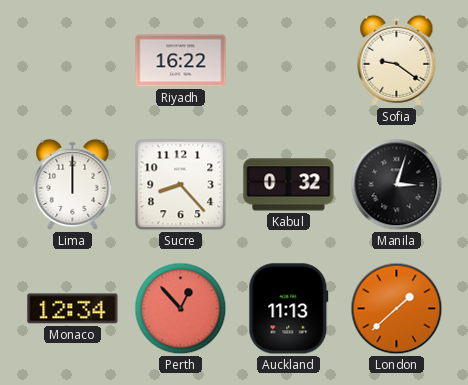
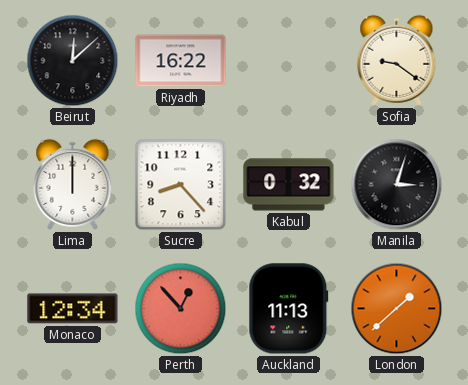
Beirut: none -> 12:08
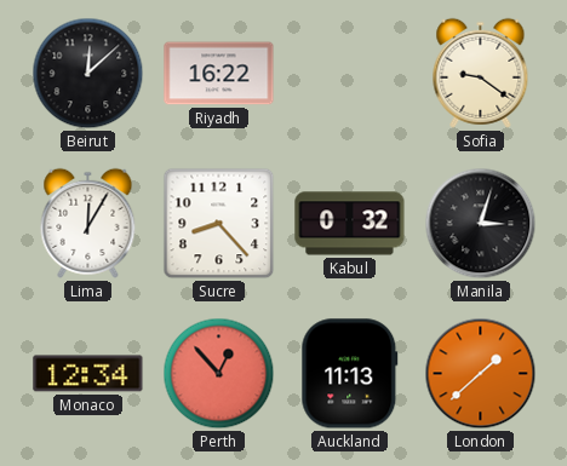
Lima: 12:00 -> 12:05
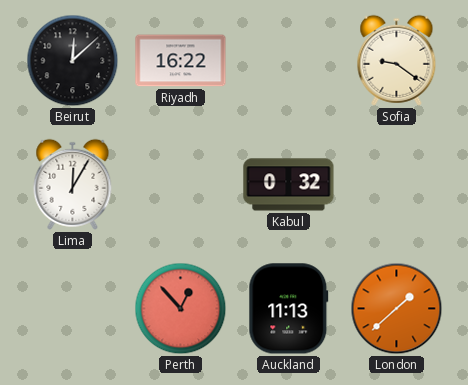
Sucre: 8:23 -> none
Manila: 3:03 -> none
Monaco: 12:34 -> none
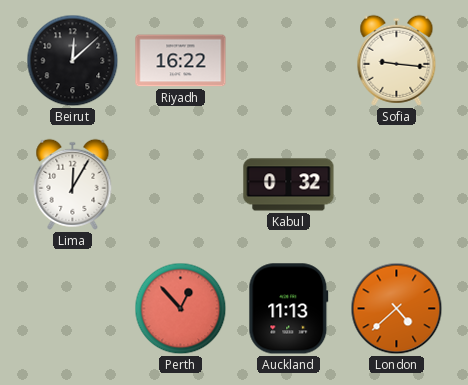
Sofia: 9:21 -> 9:16
London: 1:38 -> 4:38
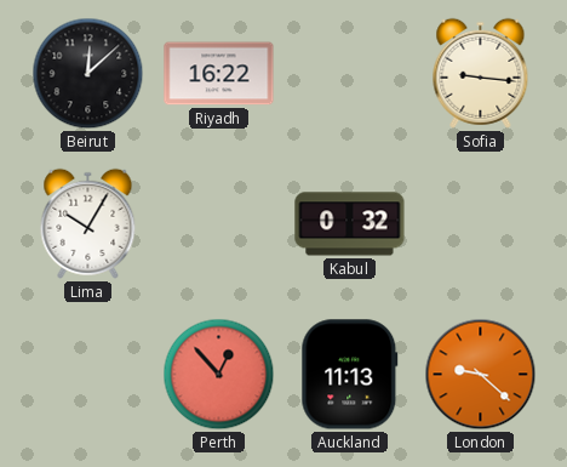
Lima: 12:05 -> 10:05
London: 4:38 -> 9:22
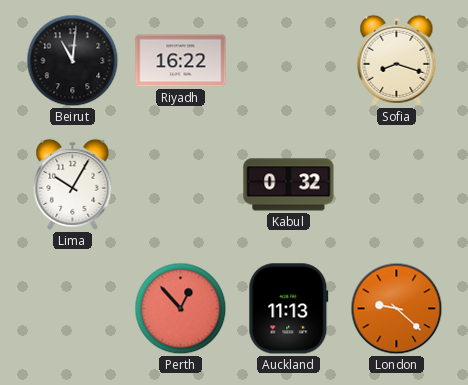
Beirut: 12:08 -> 11:01
Sofia: 9:16 -> 8:18
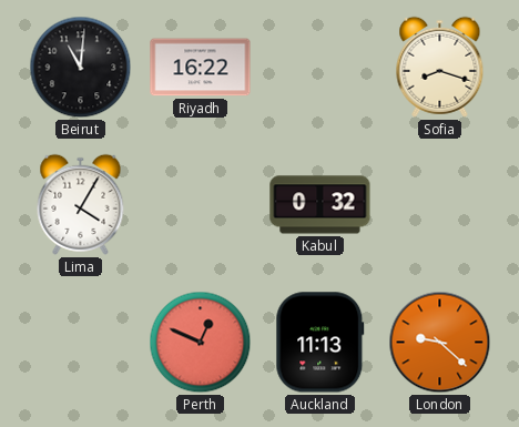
Lima: 10:05 -> 4:05
Perth: 12:53 -> 12:49
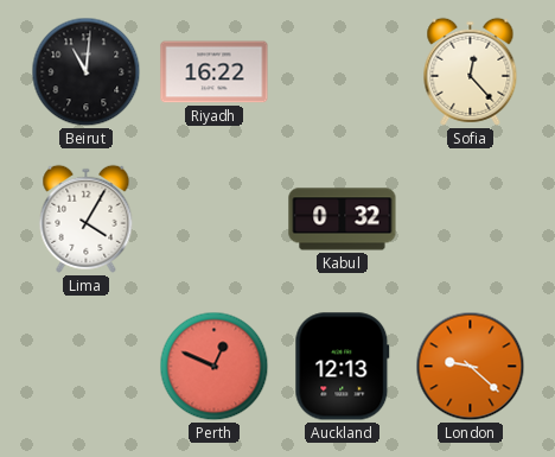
Sofia: 8:18 -> 12:23
Auckland: 11:13 -> 12:13
